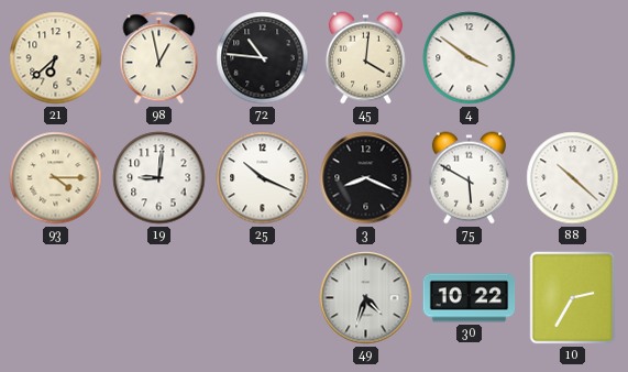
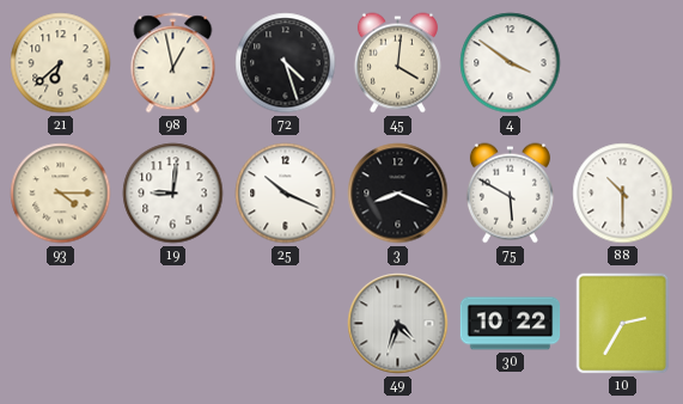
72: 10:46 -> 4:27
88: 10:22 -> 10:30
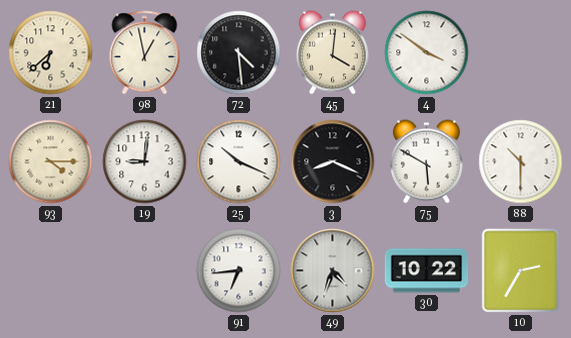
72: 4:27 -> 4:29
91: none -> 6:44
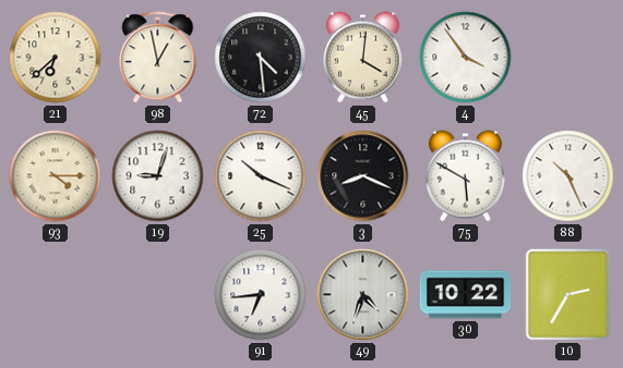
4: 3:51 -> 3:54
19: 9:01 -> 9:03
88: 10:30 -> 10:26
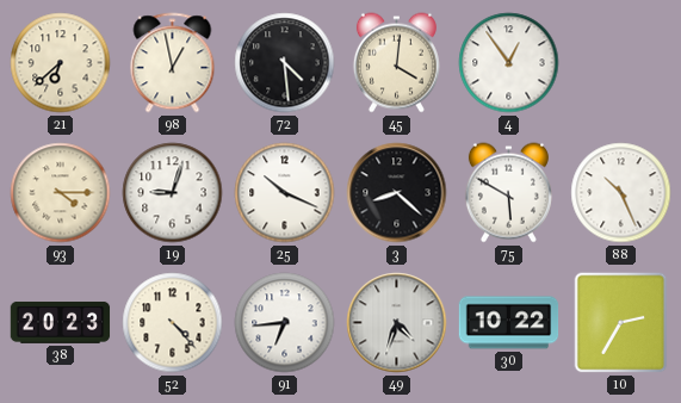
4: 3:54 -> 12:54
3: 8:19 -> 8:22
38: none -> 20:23
52: none -> 4:23
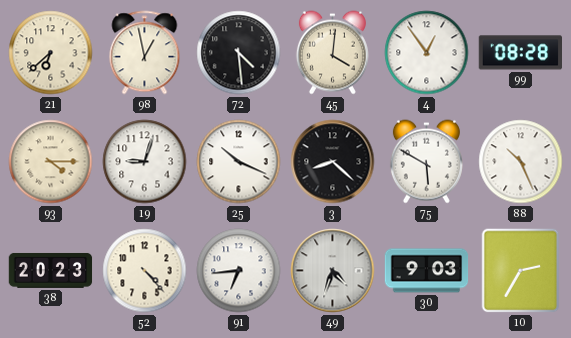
99: none -> 08:28
30: 10:22 -> 9:03
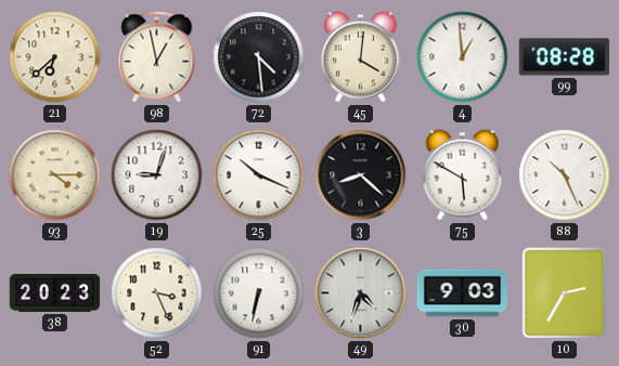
4: 12:54 -> 12:59
52: 4:23 -> 3:26
91: 6:44 -> 6:32
